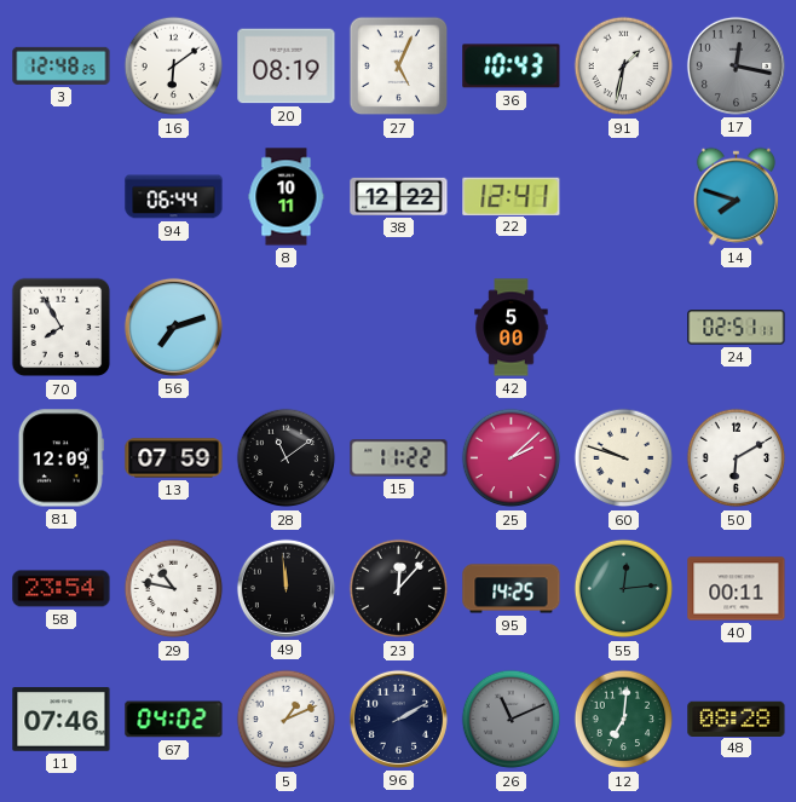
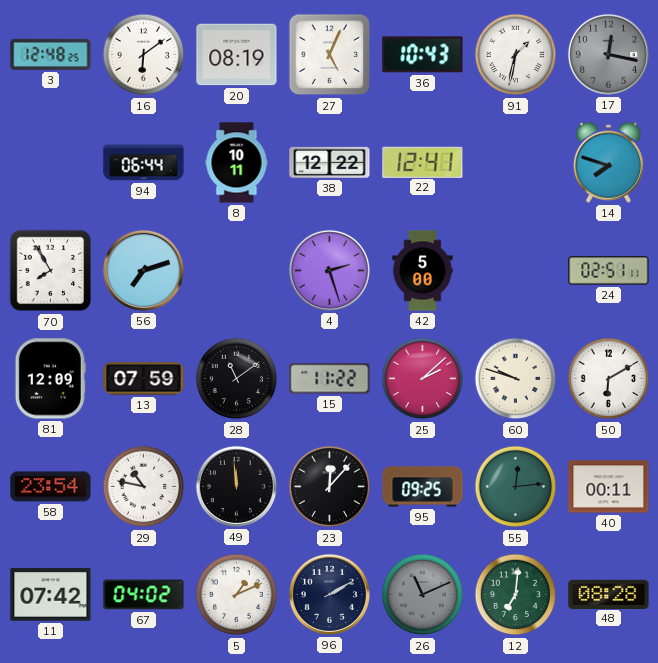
4: none -> 2:27
95: 14:25 -> 09:25
11: 07:46 -> 07:42
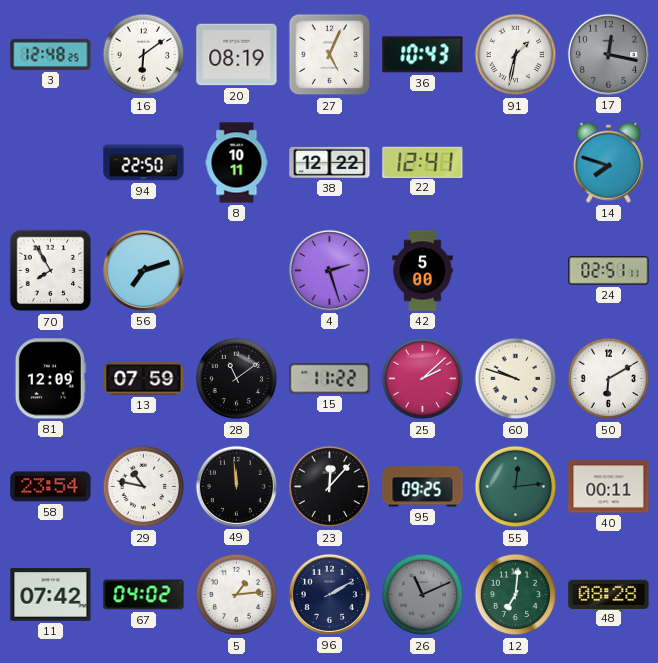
94: 06:44 -> 22:50
5: 1:11 -> 1:14
